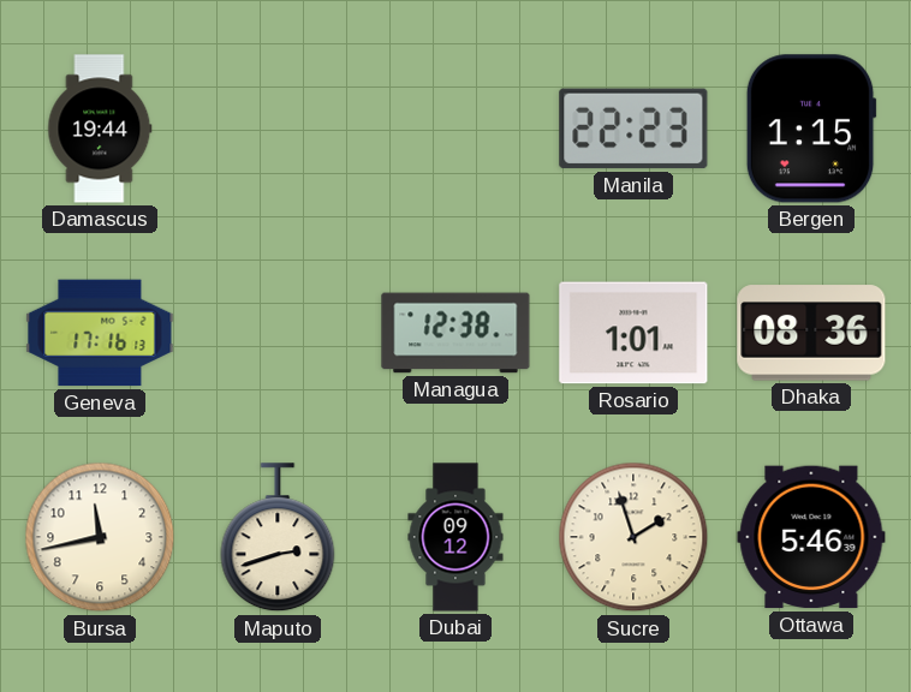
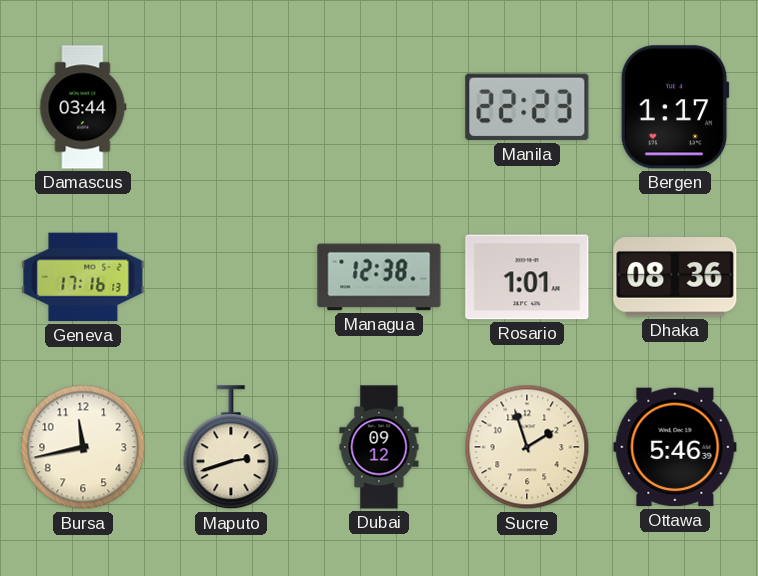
Damascus: 19:44 -> 03:44
Bergen: 1:15 -> 1:17
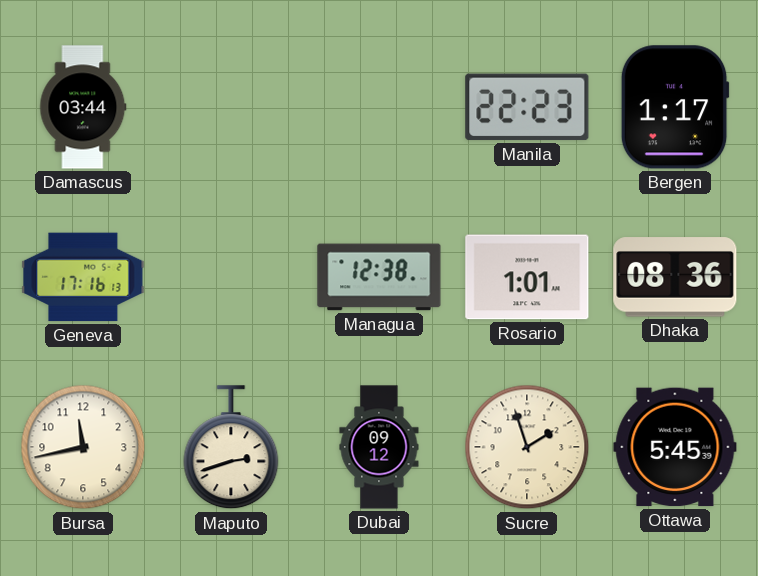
Ottawa: 5:46 -> 5:45
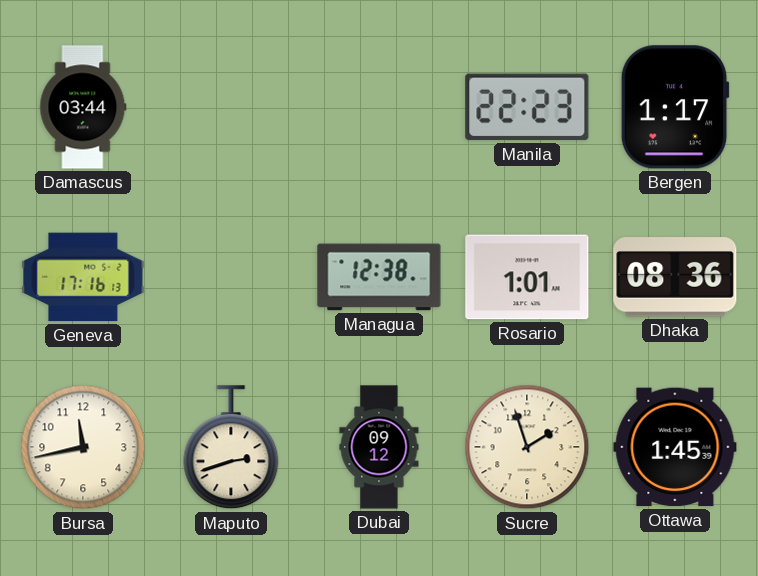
Ottawa: 5:45 -> 1:45
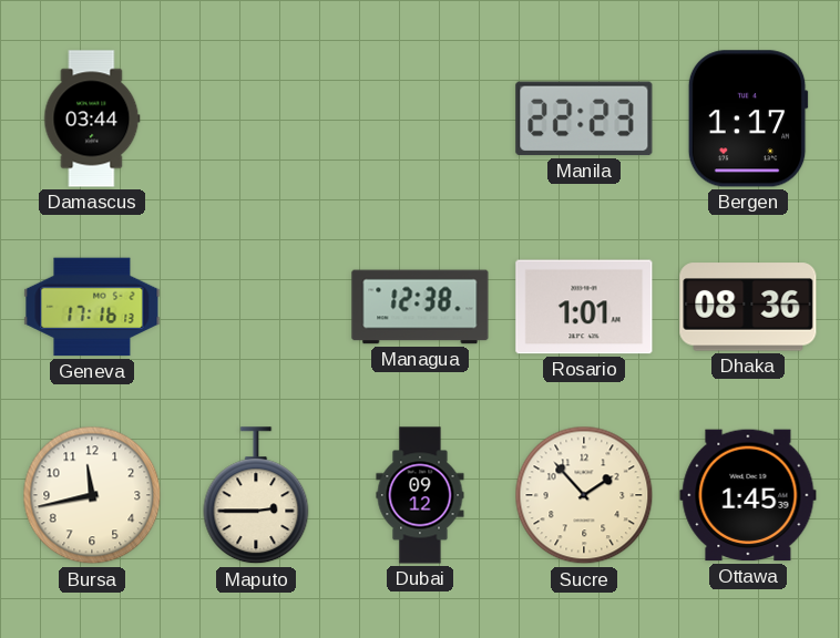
Maputo: 2:42 -> 2:45
Sucre: 1:57 -> 1:53
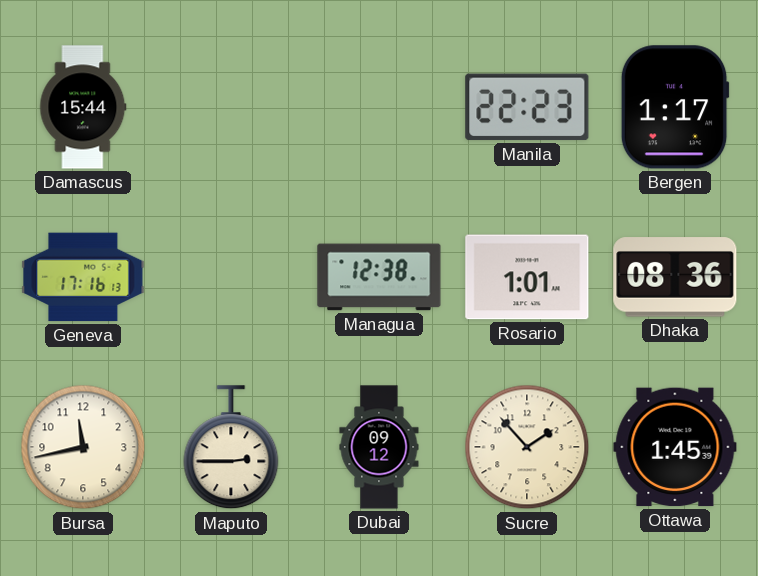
Damascus: 03:44 -> 15:44
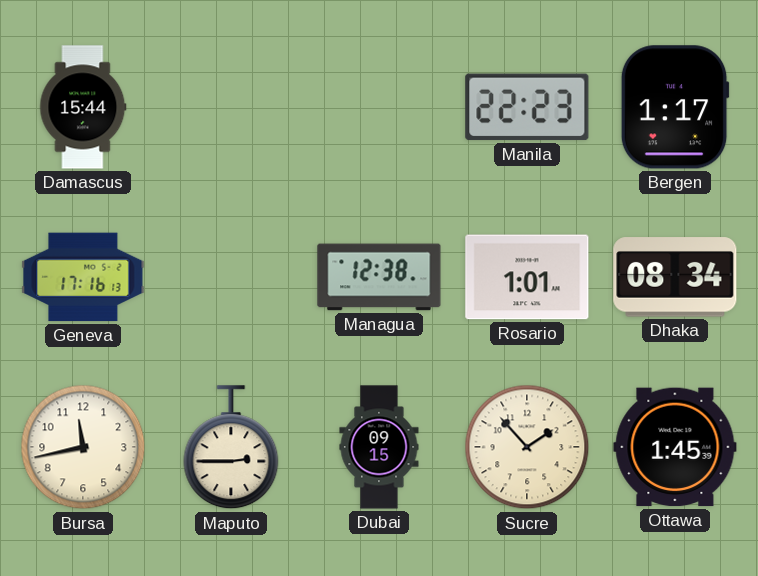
Dhaka: 08:36 -> 08:34
Dubai: 09:12 -> 09:15
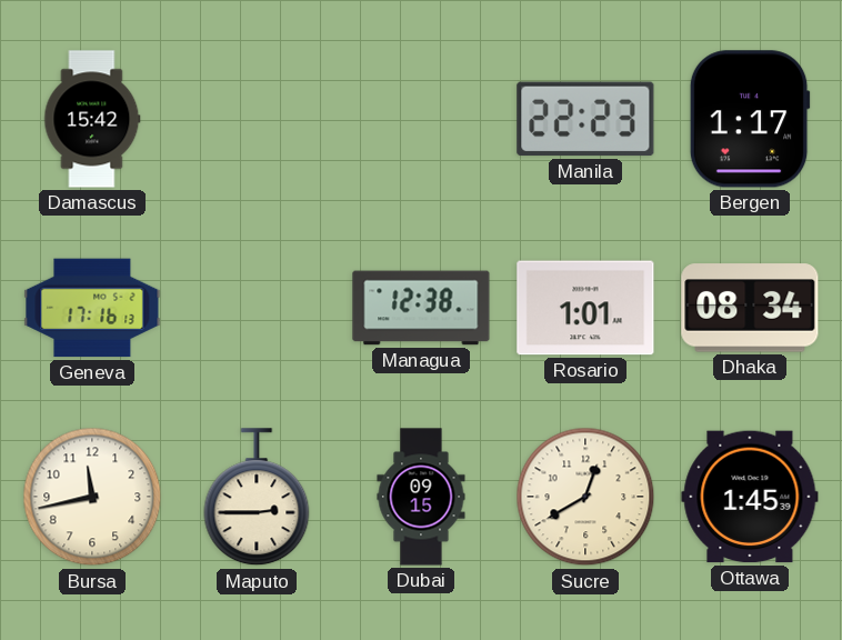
Damascus: 15:44 -> 15:42
Sucre: 1:53 -> 12:40
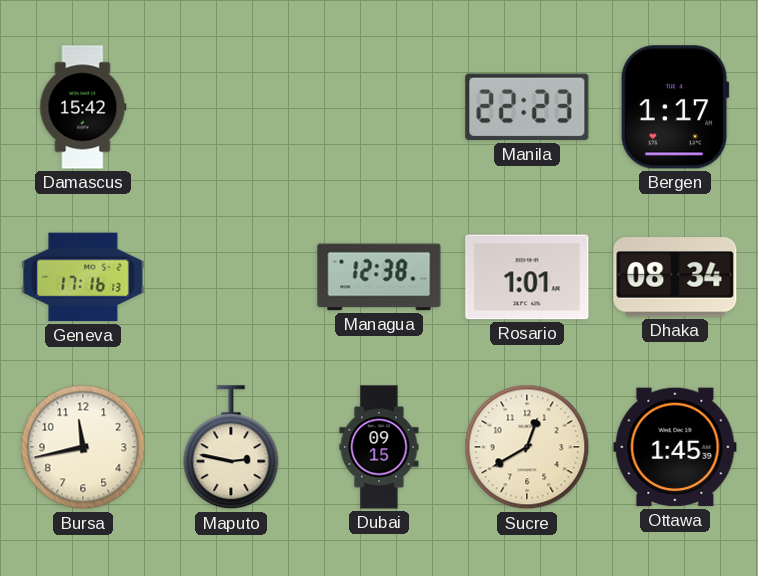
Maputo: 2:45 -> 2:47
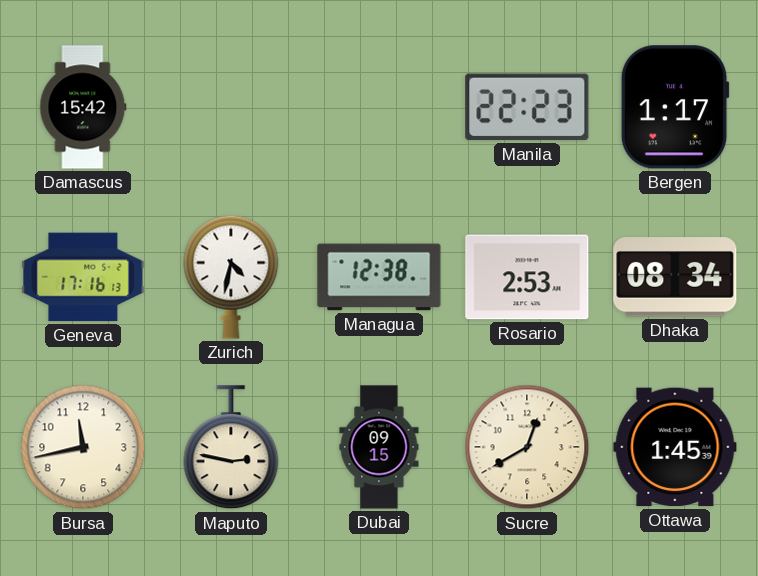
Zurich: none -> 4:32
Rosario: 1:01 -> 2:53
